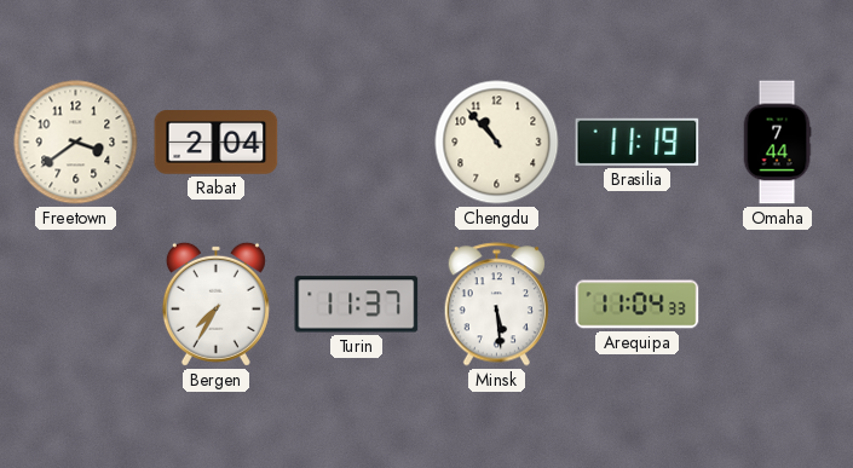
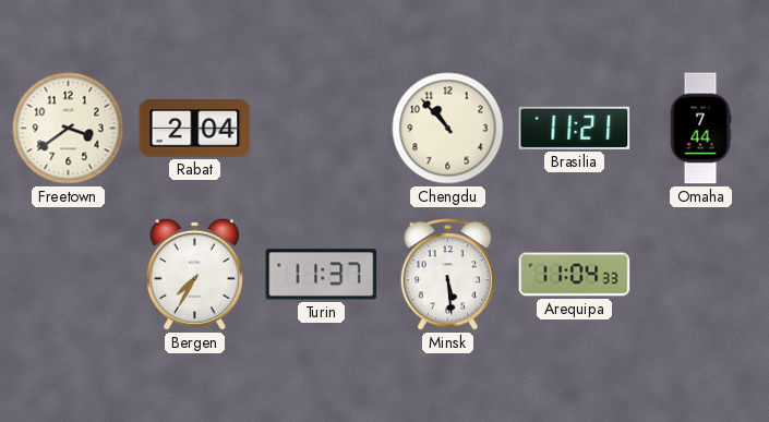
Brasilia: 11:19 -> 11:21
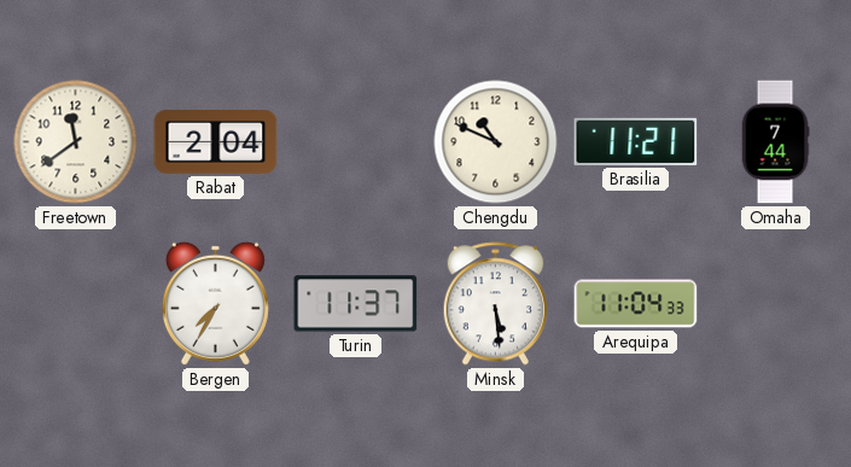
Freetown: 3:39 -> 11:39
Chengdu: 10:53 -> 10:49
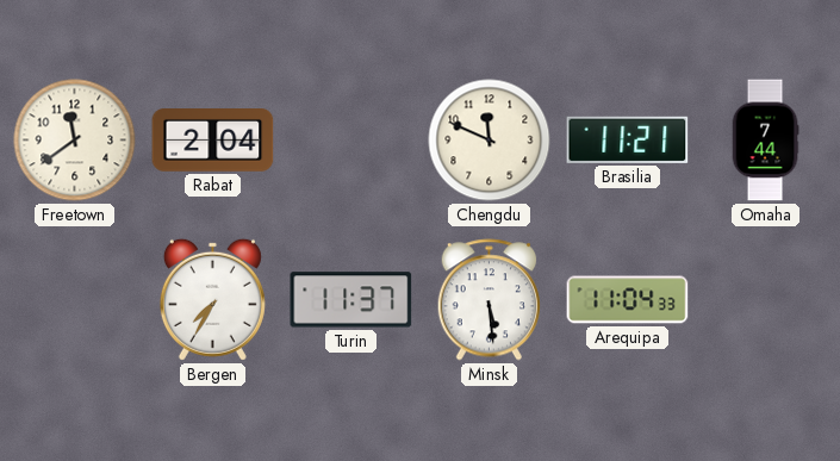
Chengdu: 10:49 -> 11:49
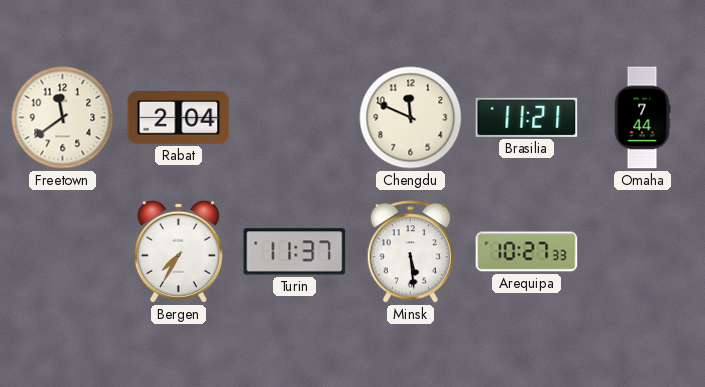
Arequipa: 11:04 -> 10:27
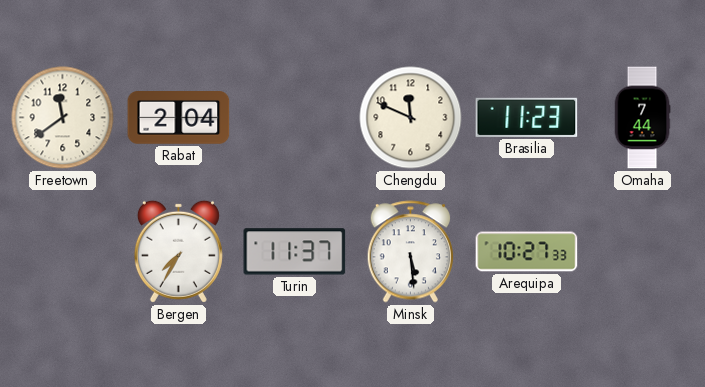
Brasilia: 11:21 -> 11:23
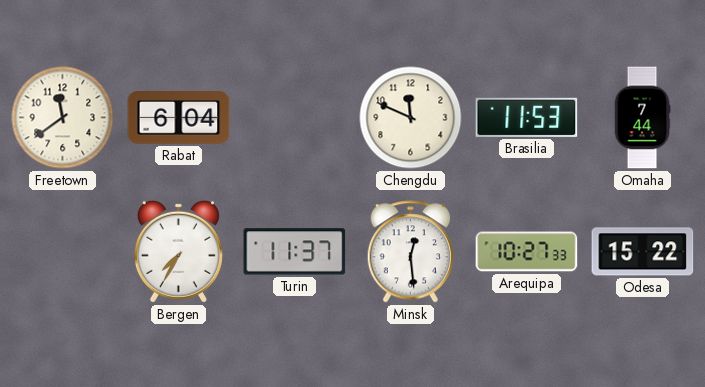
Rabat: 2:04 -> 6:04
Brasilia: 11:23 -> 11:53
Minsk: 5:29 -> 12:29
Odesa: none -> 15:22
